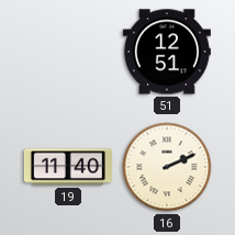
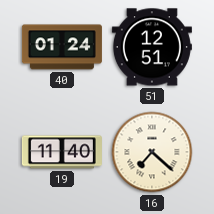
40: none -> 01:24
16: 2:11 -> 7:22
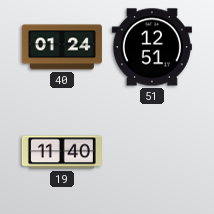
16: 7:22 -> none
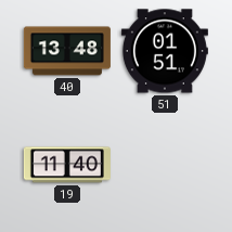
40: 01:24 -> 13:48
51: 12:51 -> 01:51
